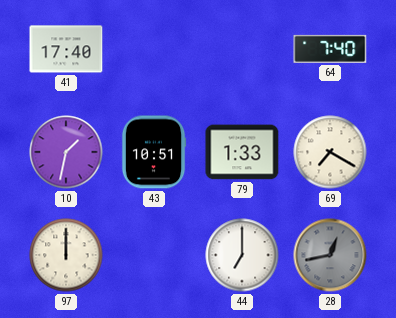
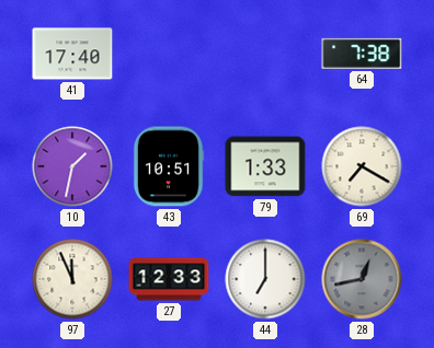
64: 7:40 -> 7:38
97: 12:00 -> 11:56
27: none -> 12:33
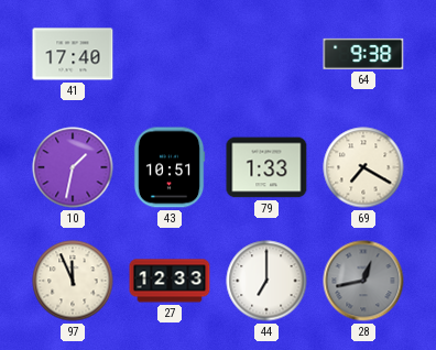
64: 7:38 -> 9:38
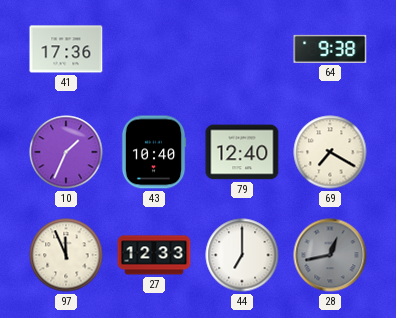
41: 17:40 -> 17:36
10: 1:32 -> 1:34
43: 10:51 -> 10:40
79: 1:33 -> 12:40
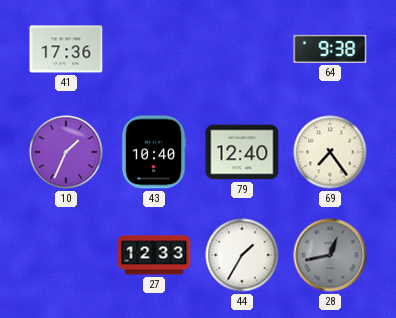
69: 7:20 -> 7:24
97: 11:56 -> none
44: 7:00 -> 1:35
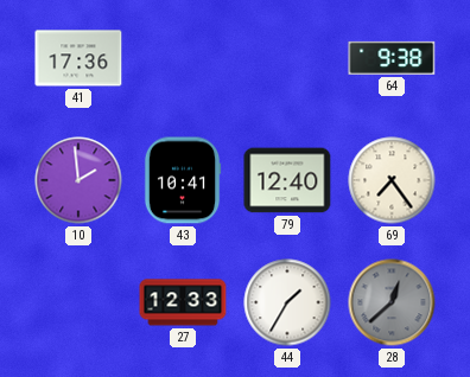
10: 1:34 -> 1:59
43: 10:40 -> 10:41
28: 12:43 -> 12:38
